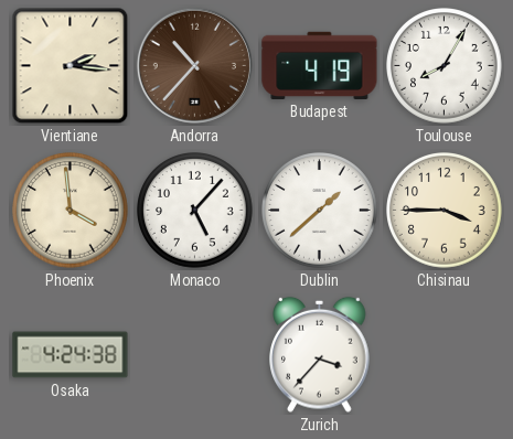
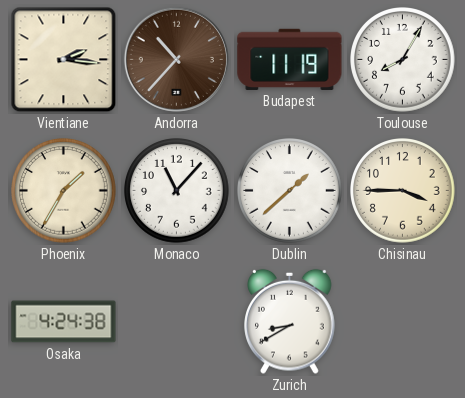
Budapest: 4:19 -> 11:19
Phoenix: 3:59 -> 1:35
Monaco: 5:07 -> 11:07
Zurich: 3:37 -> 8:40
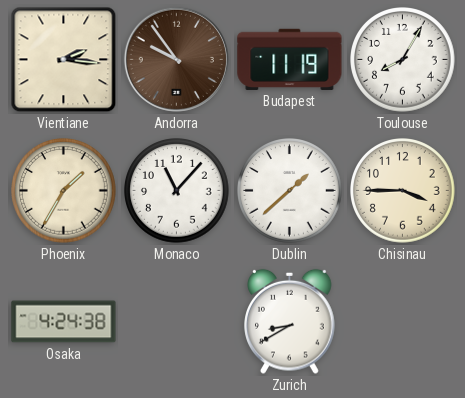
Andorra: 10:37 -> 9:54
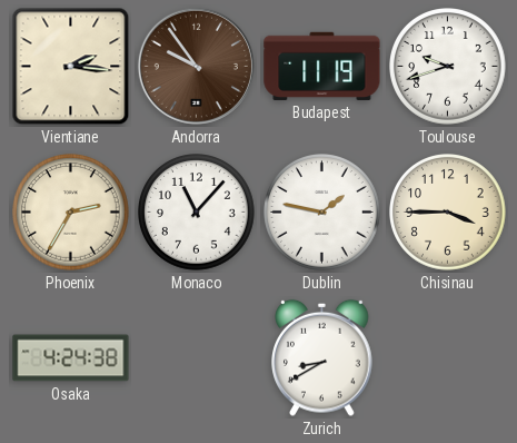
Toulouse: 8:05 -> 9:42
Phoenix: 1:35 -> 2:35
Dublin: 1:38 -> 1:47
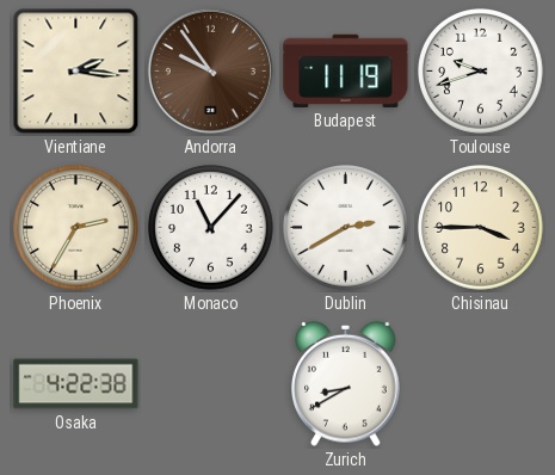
Dublin: 1:47 -> 2:40
Osaka: 4:24 -> 4:22
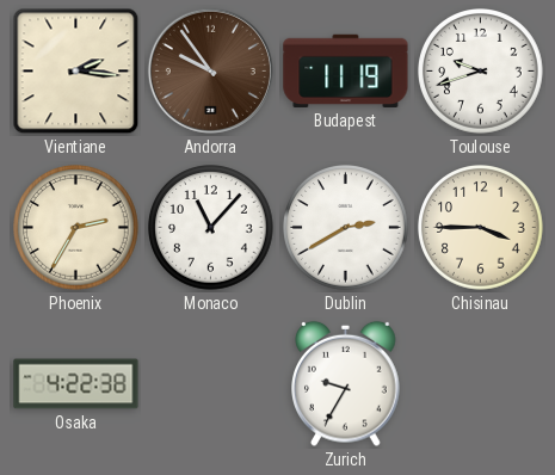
Zurich: 8:40 -> 9:35
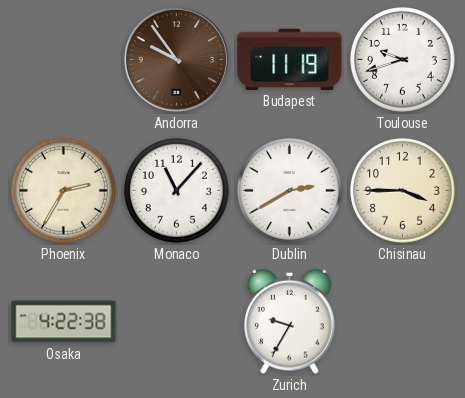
Vientiane: 2:16 -> none
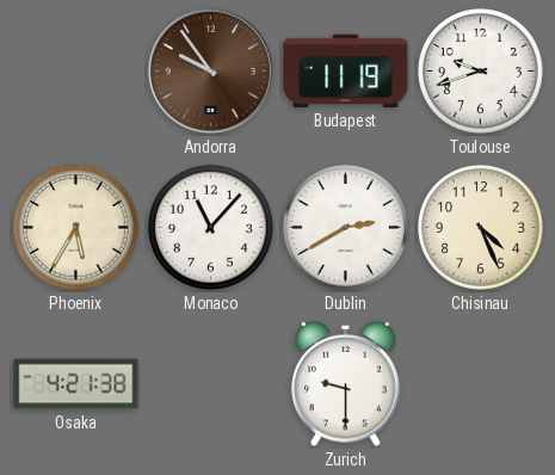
Phoenix: 2:35 -> 5:35
Chisinau: 3:45 -> 4:26
Osaka: 4:22 -> 4:21
Zurich: 9:35 -> 9:30
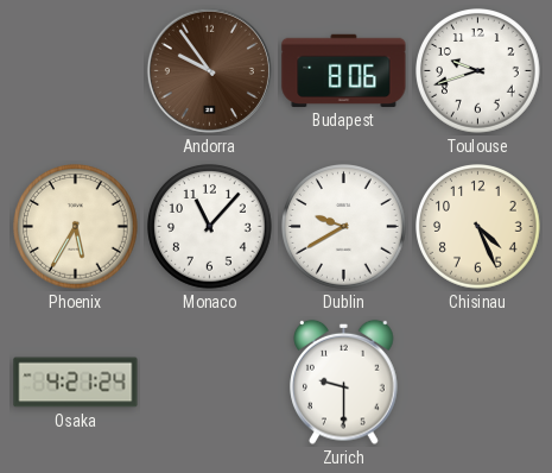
Budapest: 11:19 -> 8:06
Dublin: 2:40 -> 9:40
Osaka: 4:21:38 -> 4:21:24
